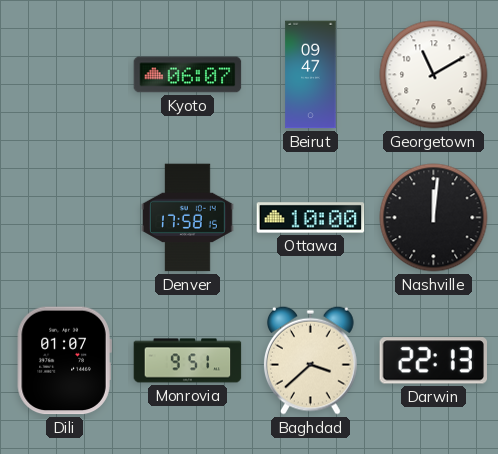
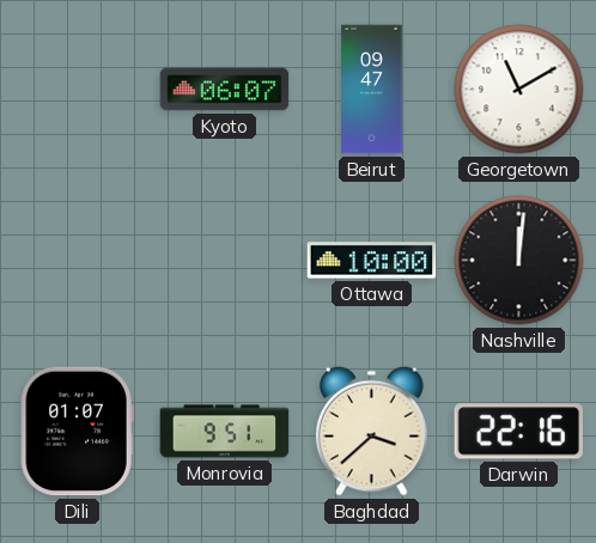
Denver: 17:58 -> none
Darwin: 22:13 -> 22:16
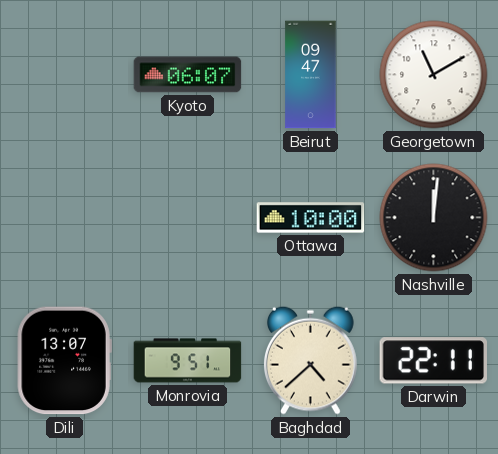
Dili: 01:07 -> 13:07
Baghdad: 3:38 -> 4:38
Darwin: 22:16 -> 22:11
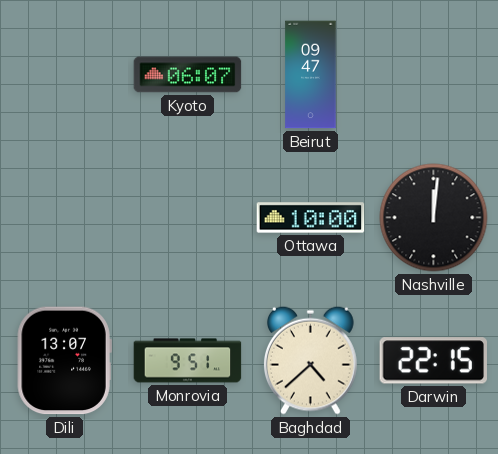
Georgetown: 11:10 -> none
Darwin: 22:11 -> 22:15
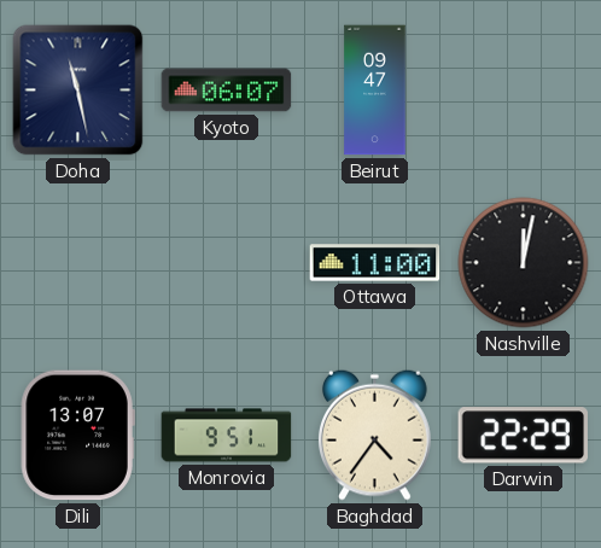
Doha: none -> 11:28
Ottawa: 10:00 -> 11:00
Nashville: 12:01 -> 12:02
Baghdad: 4:38 -> 4:36
Darwin: 22:15 -> 22:29
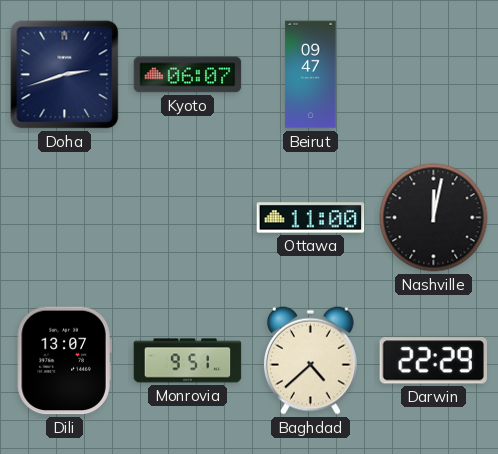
Doha: 11:28 -> 2:42
Baghdad: 4:36 -> 4:38
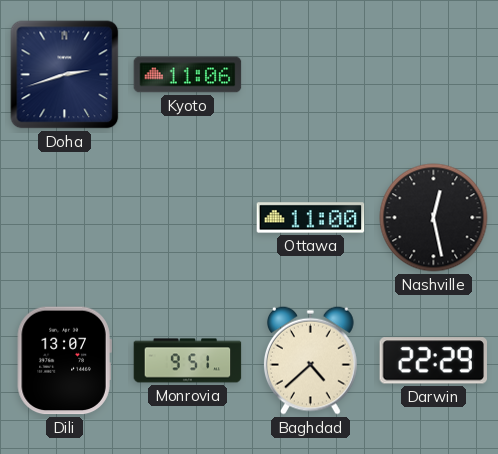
Kyoto: 06:07 -> 11:06
Beirut: 09:47 -> none
Nashville: 12:02 -> 12:28
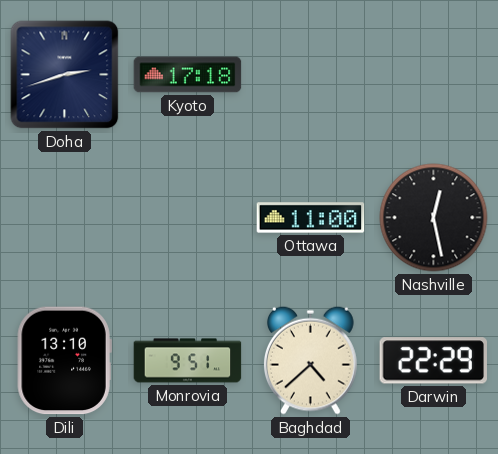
Kyoto: 11:06 -> 17:18
Dili: 13:07 -> 13:10
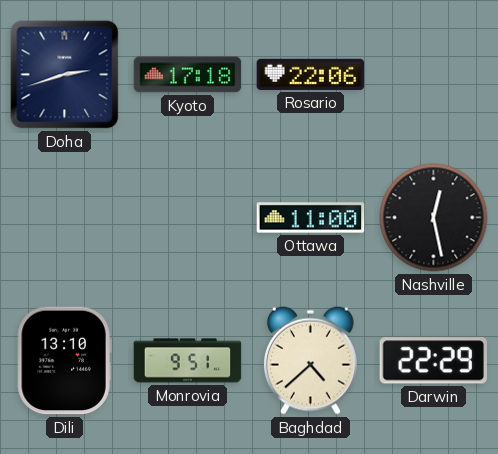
Rosario: none -> 22:06
